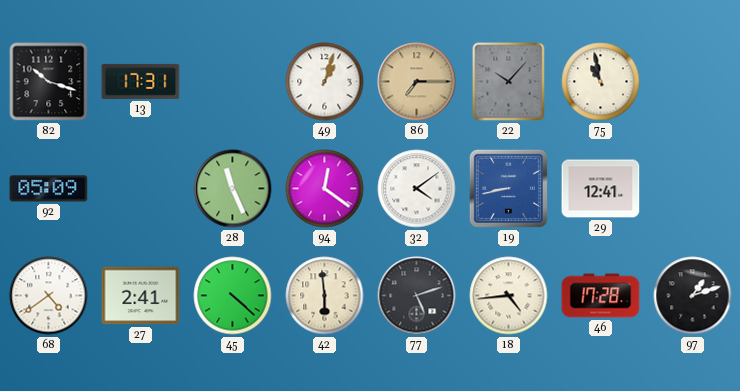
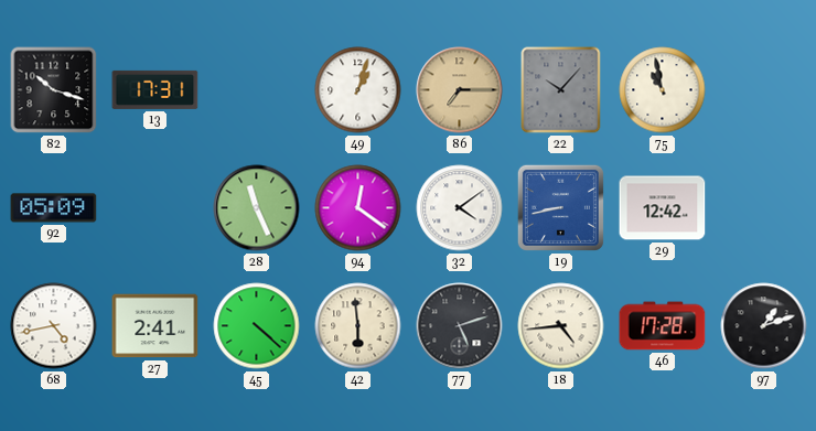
29: 12:41 -> 12:42
68: 4:39 -> 4:43
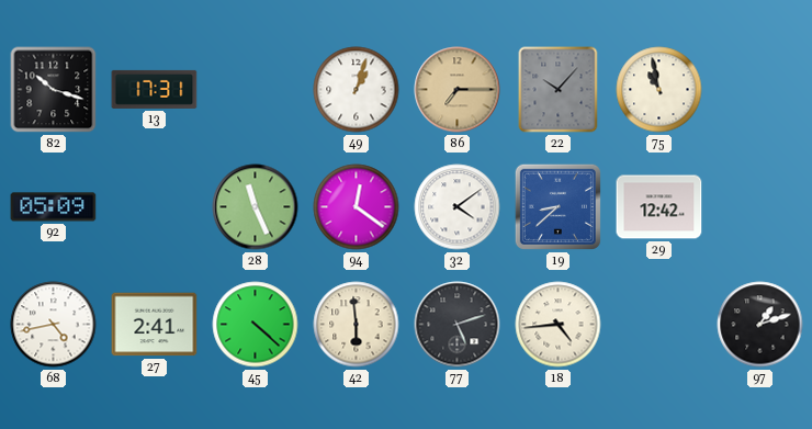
19: 8:43 -> 8:38
46: 17:28 -> none
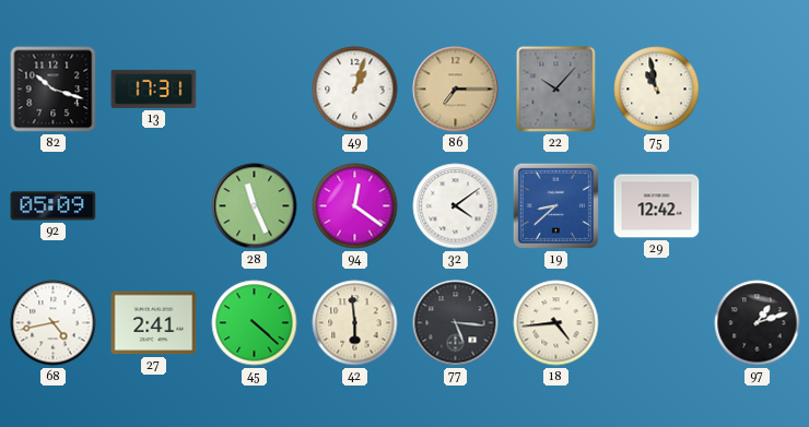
77: 5:12 -> 5:16
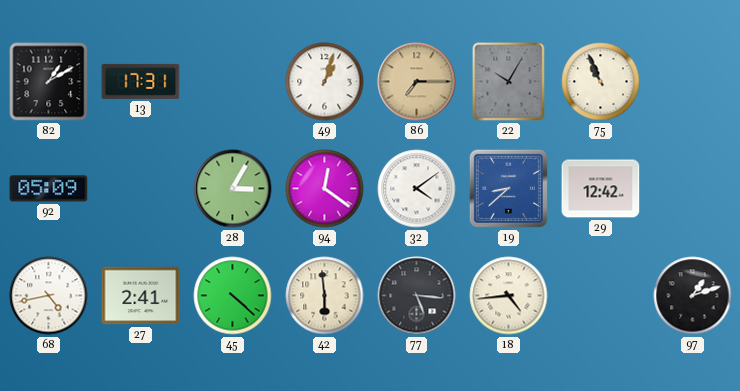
82: 10:18 -> 1:10
22: 10:07 -> 10:05
75: 10:58 -> 10:56
28: 11:26 -> 3:05
